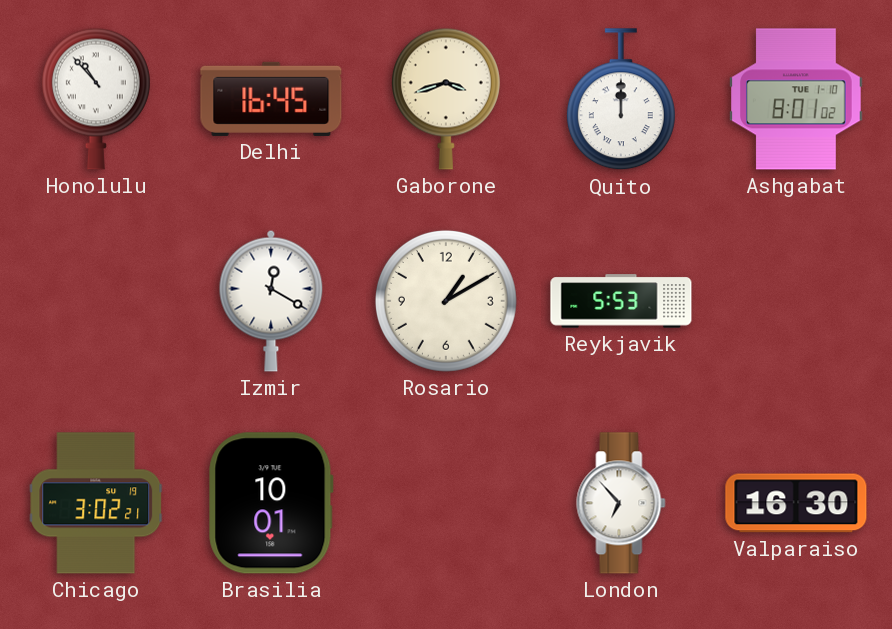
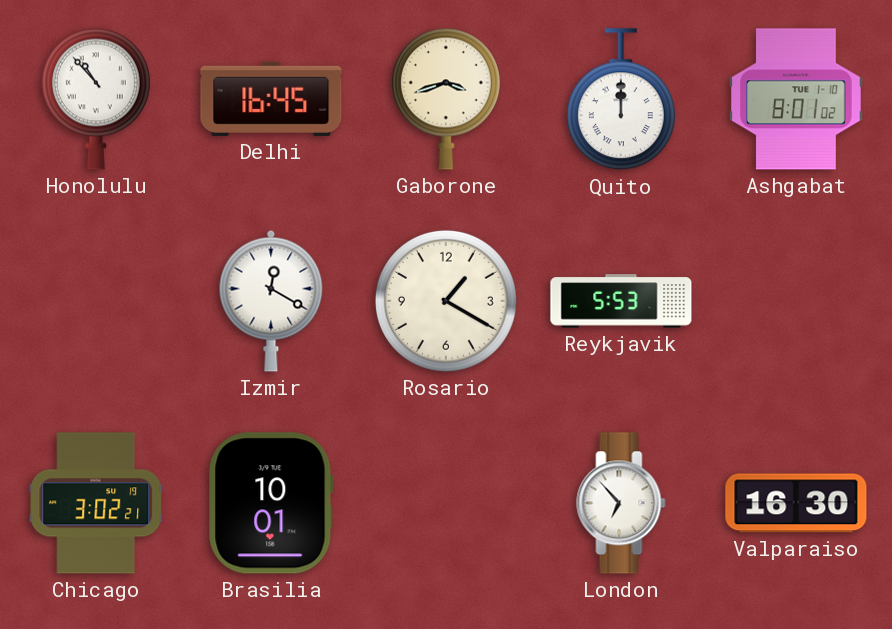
Rosario: 1:10 -> 1:20
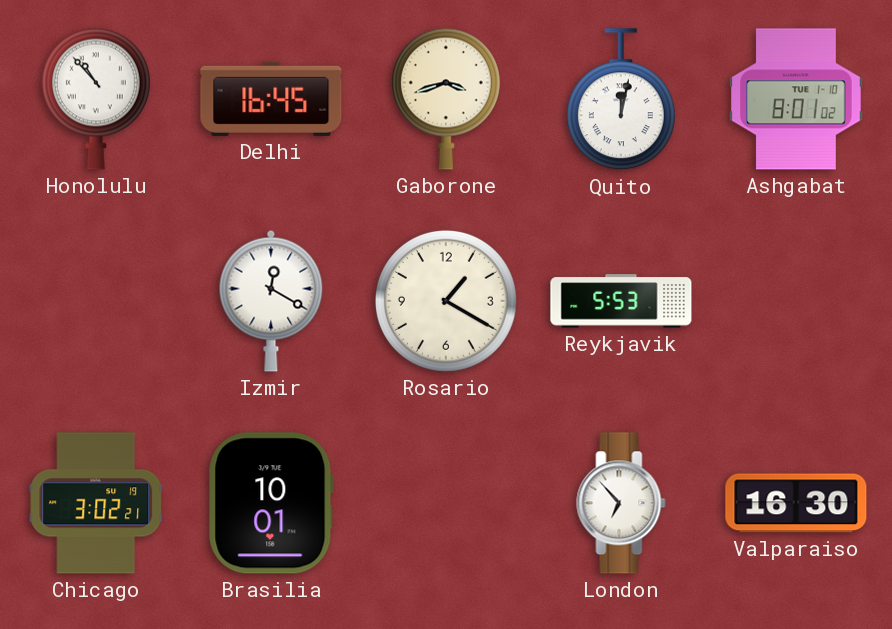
Quito: 12:00 -> 12:02
